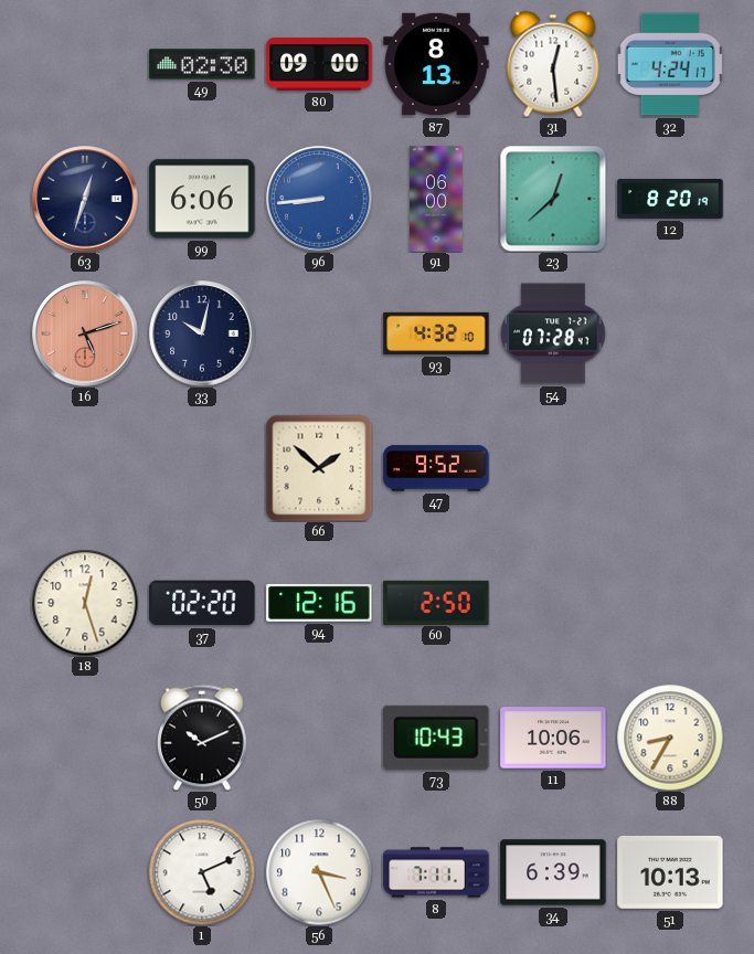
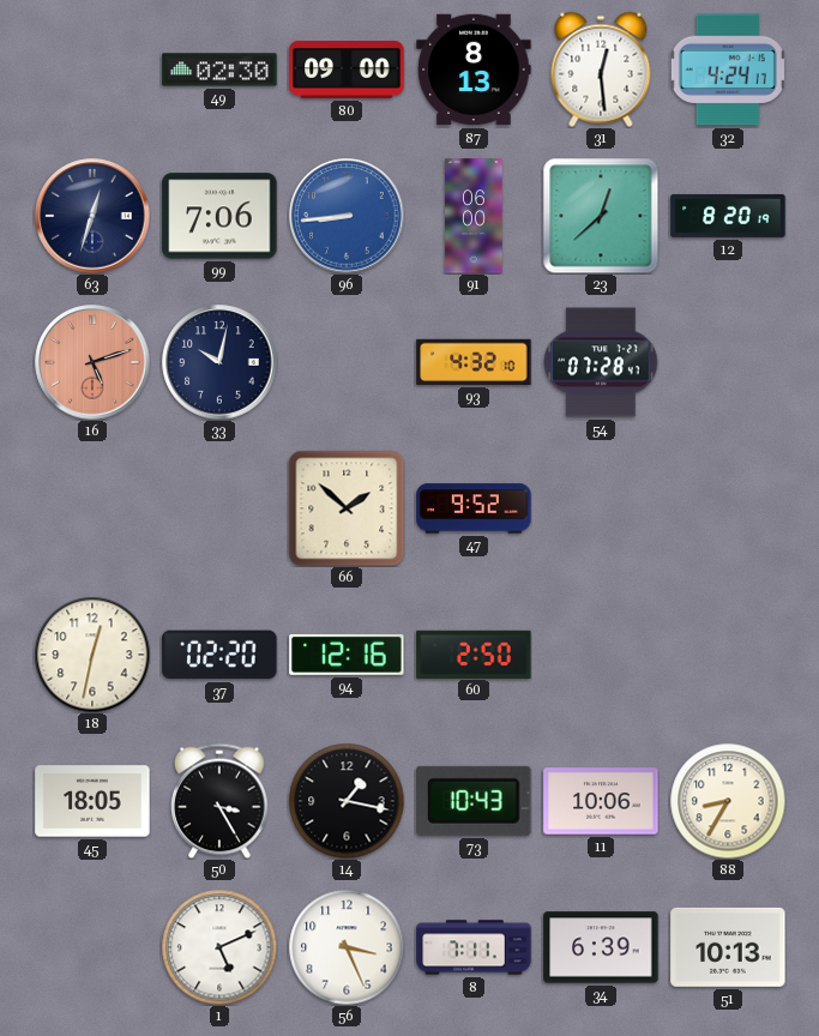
99: 6:06 -> 7:06
18: 12:27 -> 12:32
45: none -> 18:05
50: 10:11 -> 3:25
14: none -> 1:17
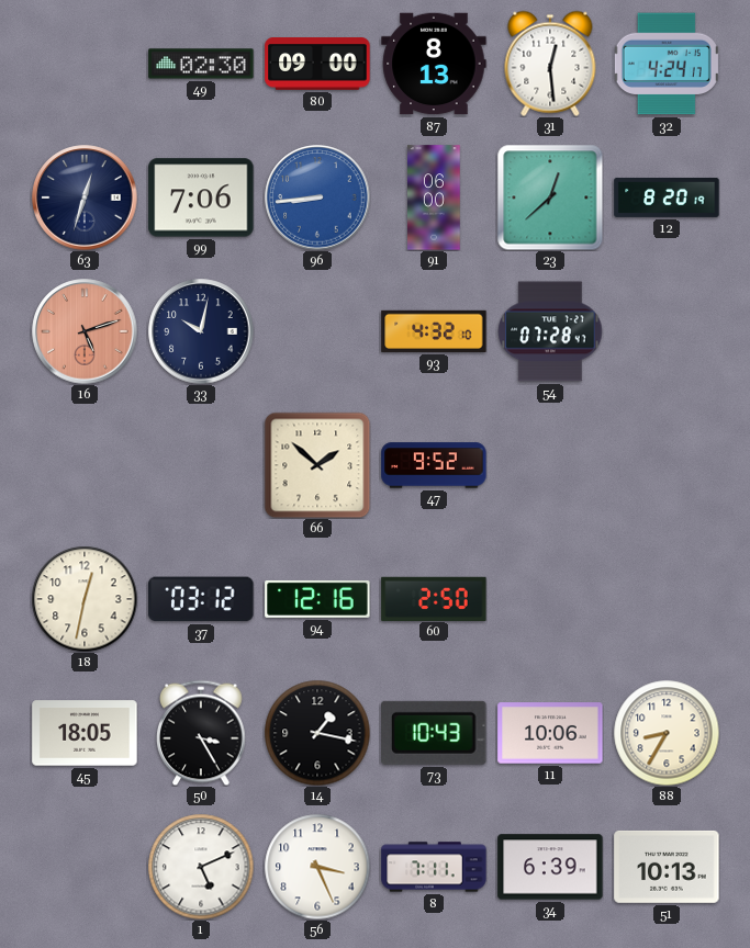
37: 02:20 -> 03:12
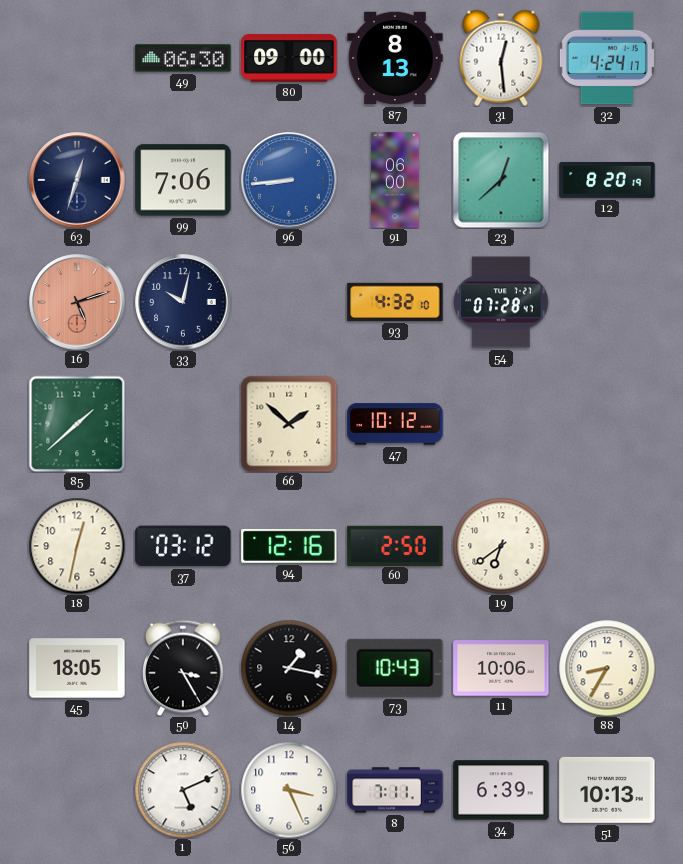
49: 02:30 -> 06:30
85: none -> 1:38
47: 9:52 -> 10:12
19: none -> 6:39
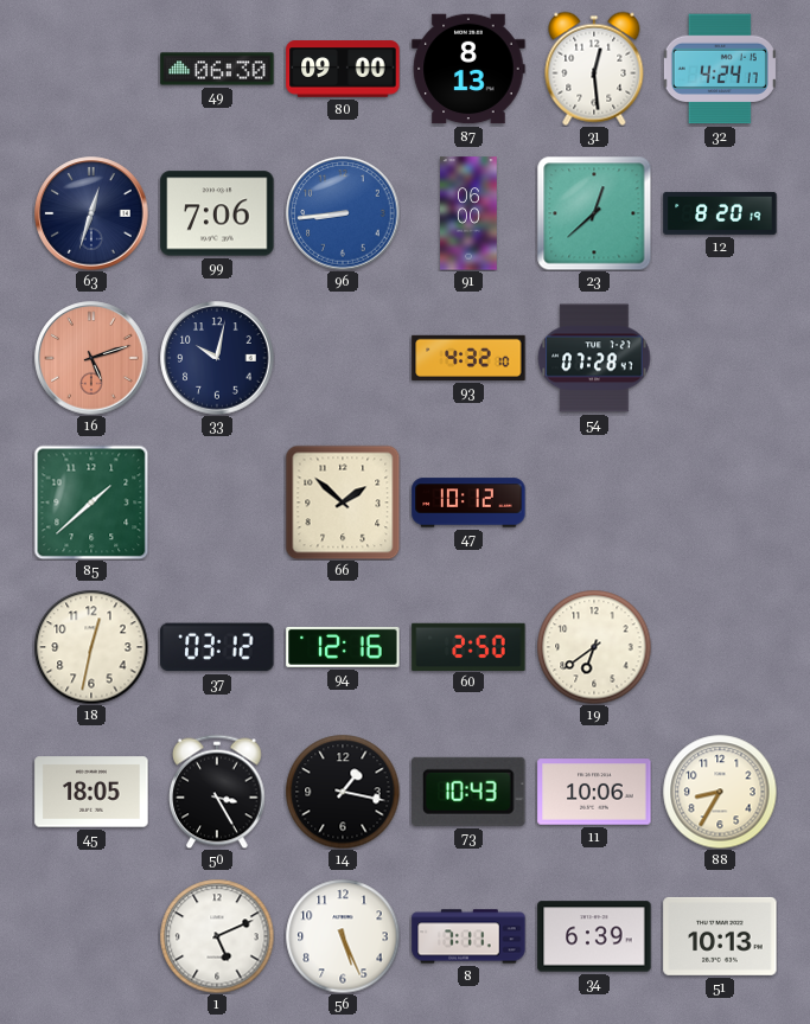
56: 3:26 -> 5:26
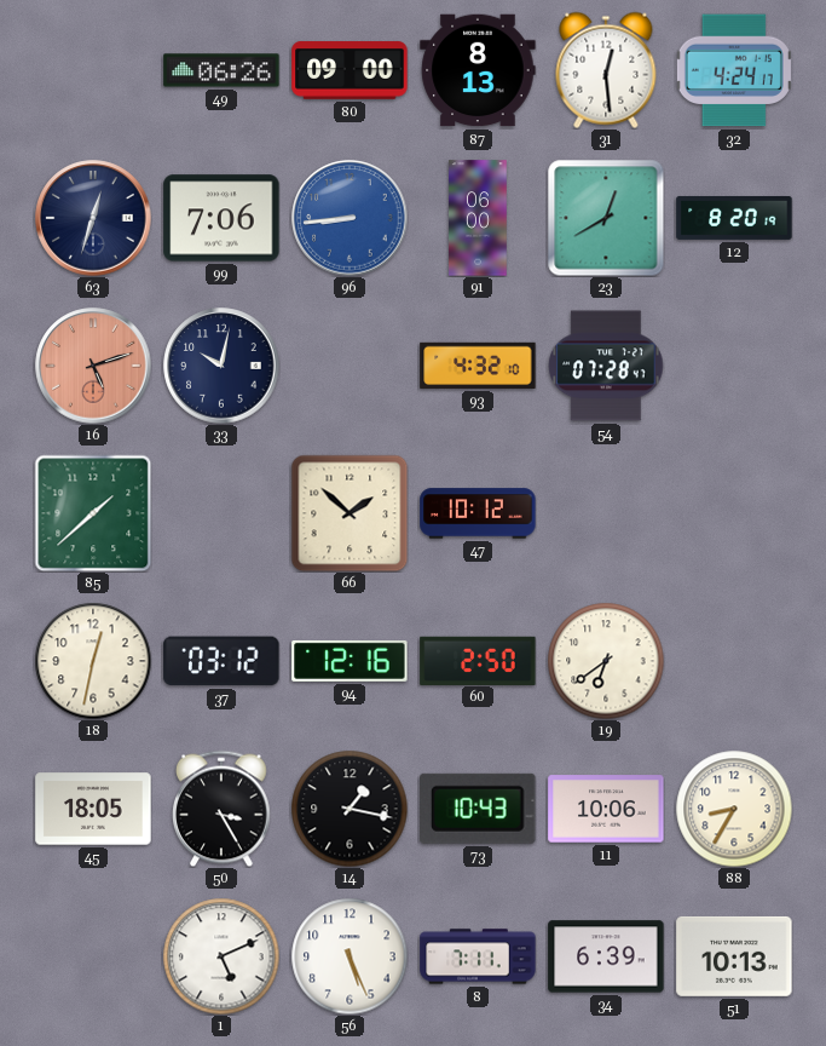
49: 06:30 -> 06:26
23: 12:38 -> 12:40
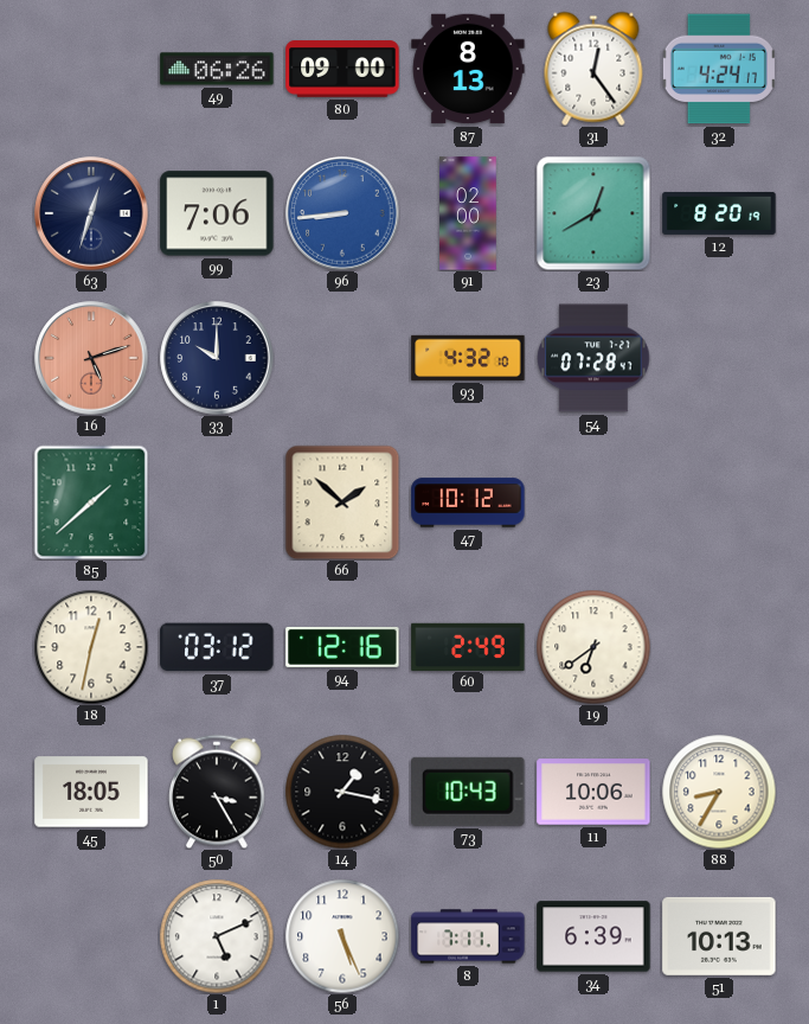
31: 12:29 -> 12:24
91: 06:00 -> 02:00
33: 10:02 -> 10:00
60: 2:50 -> 2:49
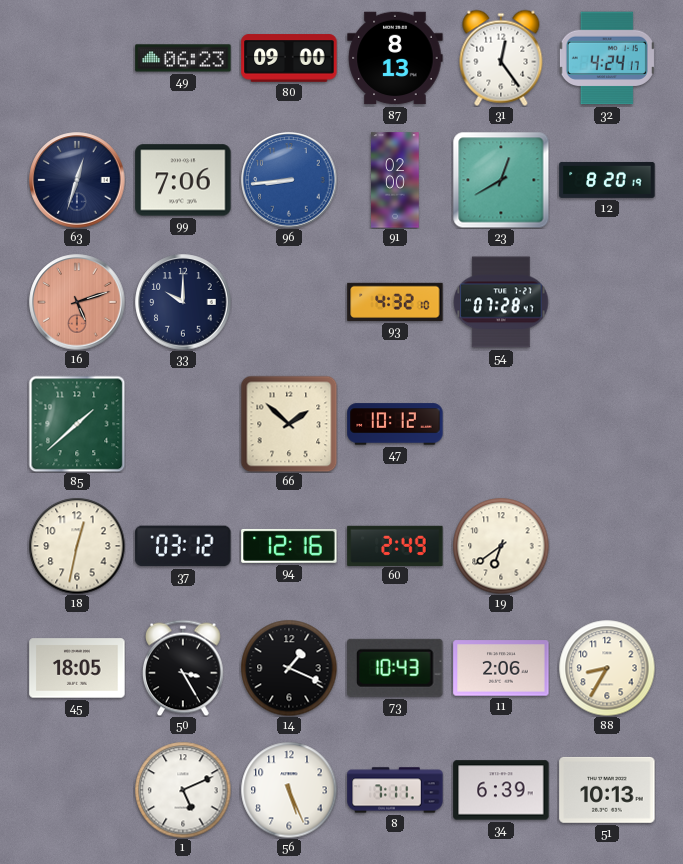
49: 06:26 -> 06:23
14: 1:17 -> 1:19
11: 10:06 -> 2:06
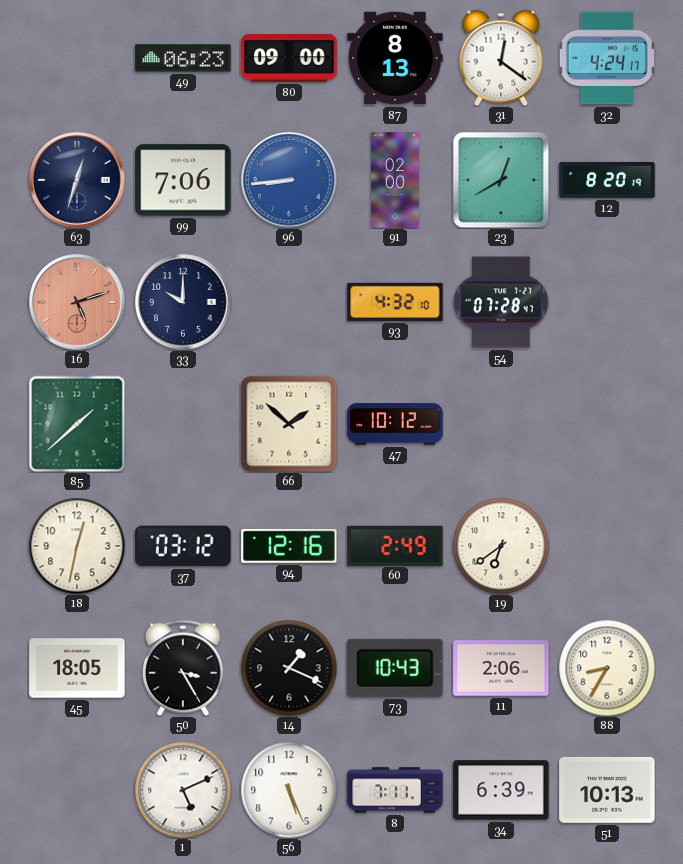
31: 12:24 -> 12:21
